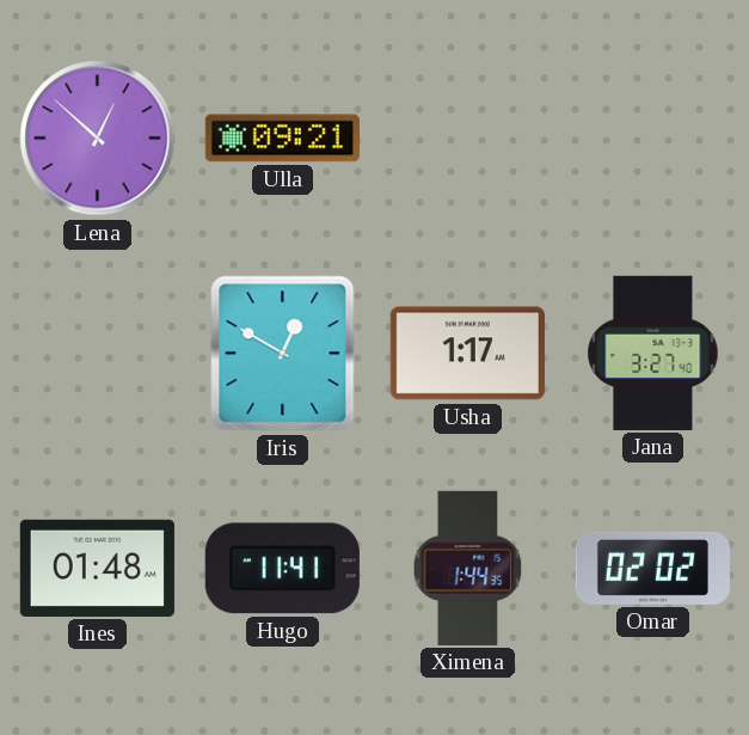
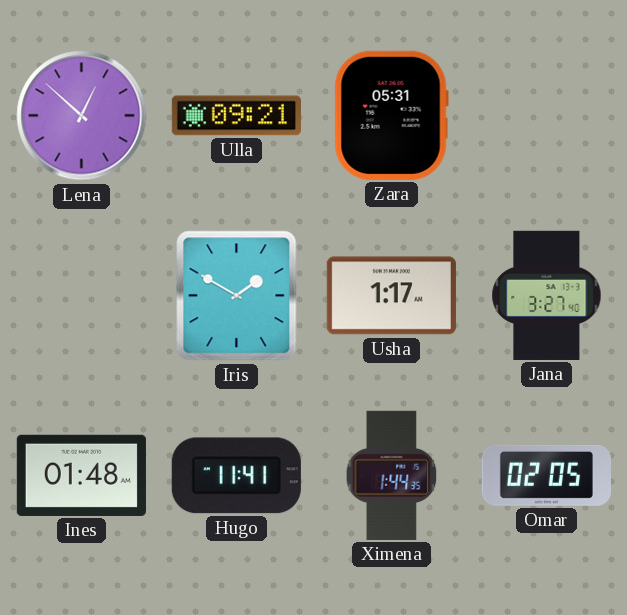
Zara: none -> 05:31
Iris: 12:50 -> 1:50
Omar: 02:02 -> 02:05
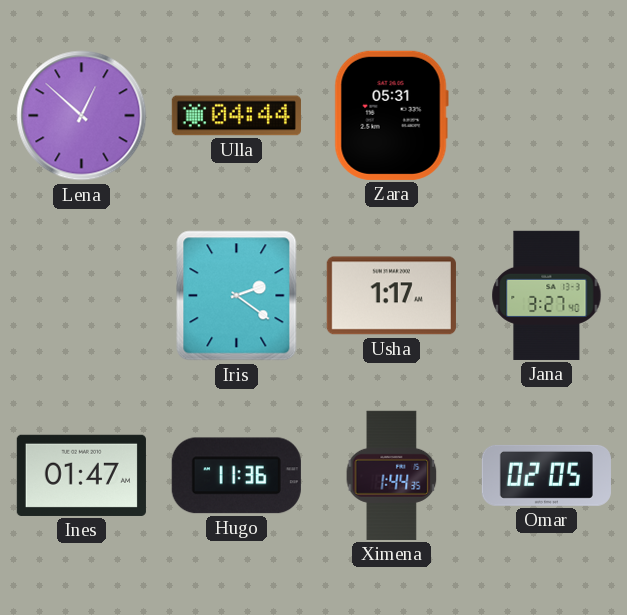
Ulla: 09:21 -> 04:44
Iris: 1:50 -> 2:21
Ines: 01:48 -> 01:47
Hugo: 11:41 -> 11:36
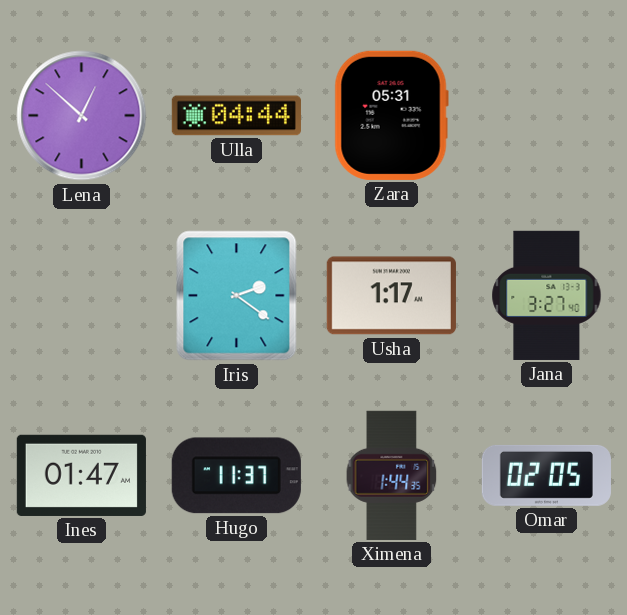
Hugo: 11:36 -> 11:37
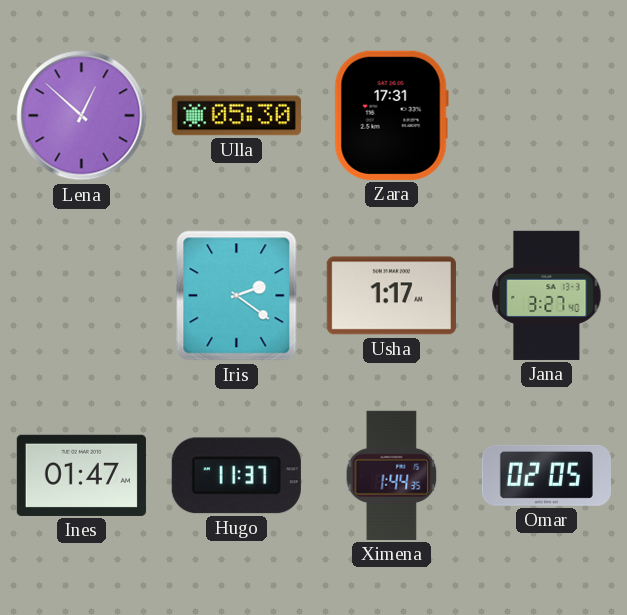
Ulla: 04:44 -> 05:30
Zara: 05:31 -> 17:31
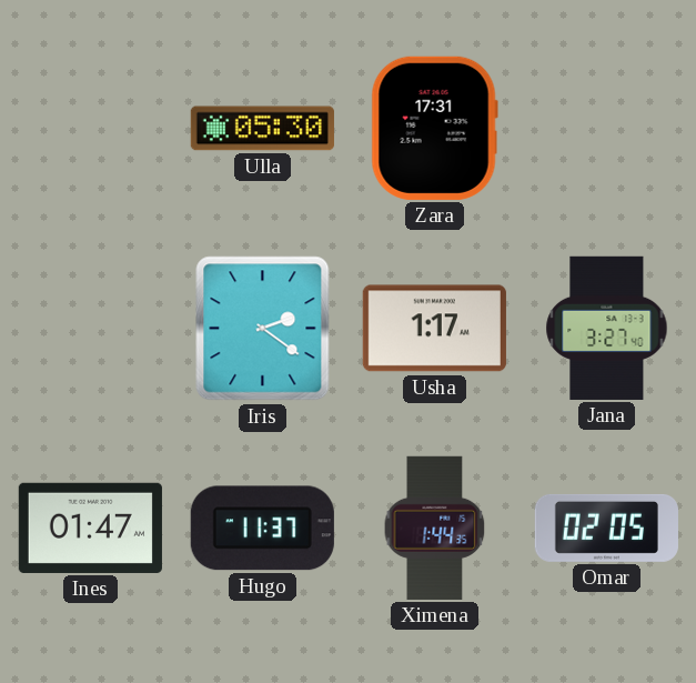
Lena: 12:52 -> none
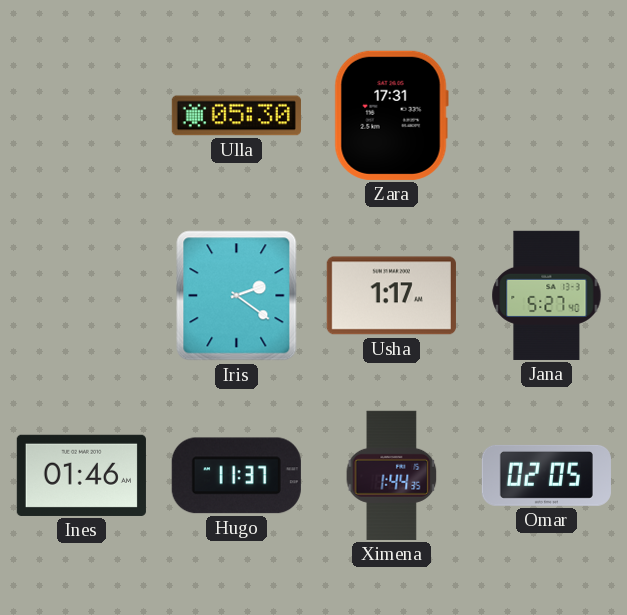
Jana: 3:27 -> 5:27
Ines: 01:47 -> 01:46
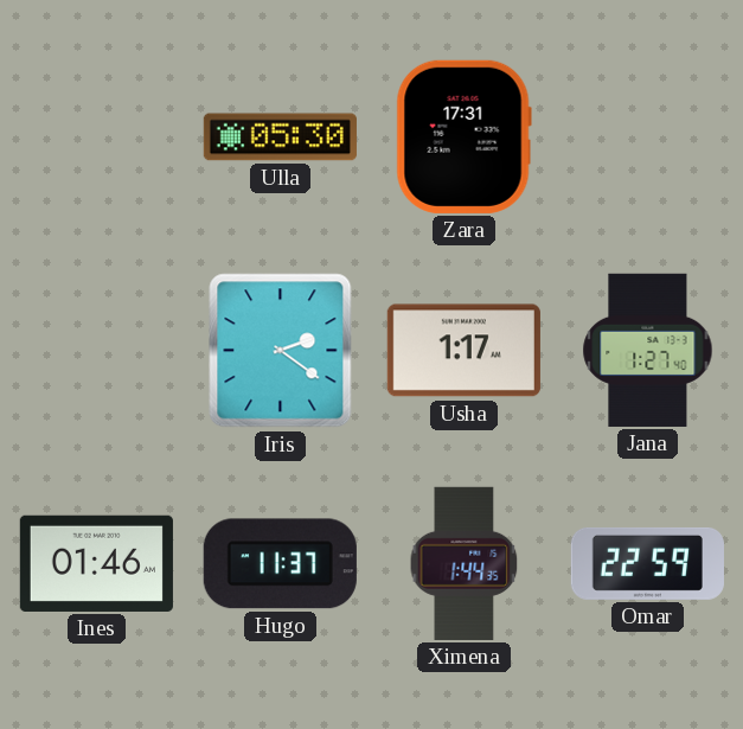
Jana: 5:27 -> 1:27
Omar: 02:05 -> 22:59
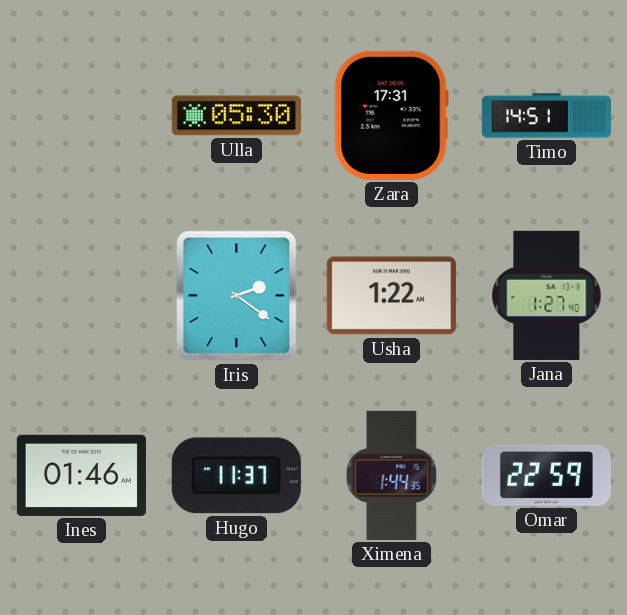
Timo: none -> 14:51
Usha: 1:17 -> 1:22
